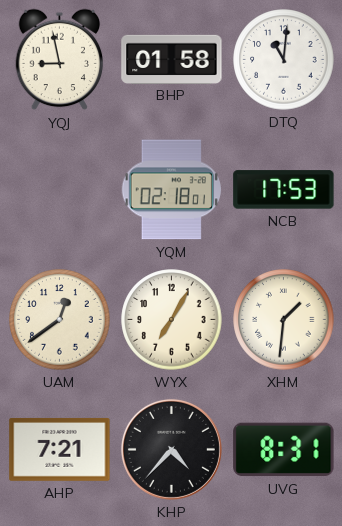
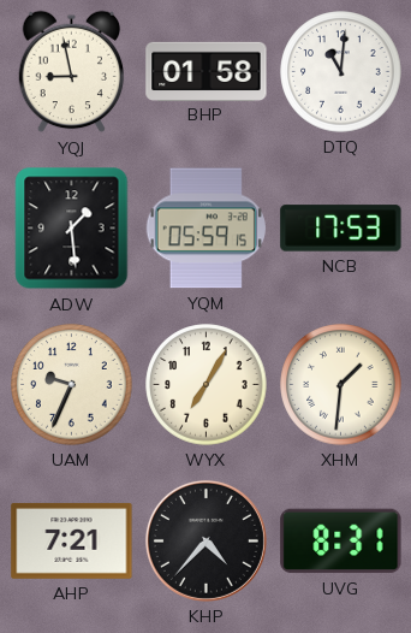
ADW: none -> 1:29
YQM: 02:18 -> 05:59
UAM: 12:39 -> 9:34
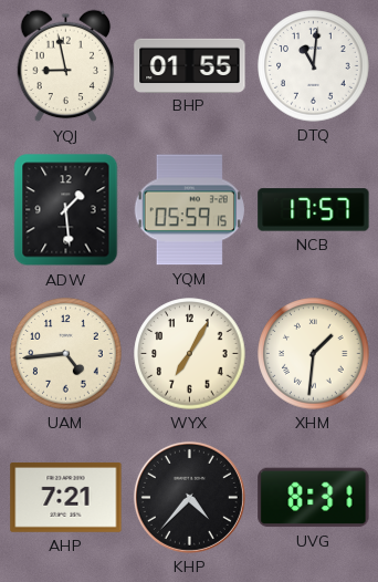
BHP: 01:58 -> 01:55
NCB: 17:53 -> 17:57
UAM: 9:34 -> 4:44
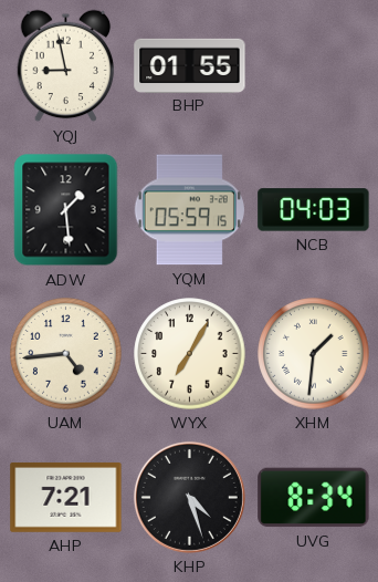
DTQ: 11:01 -> none
NCB: 17:57 -> 04:03
KHP: 4:37 -> 4:27
UVG: 8:31 -> 8:34
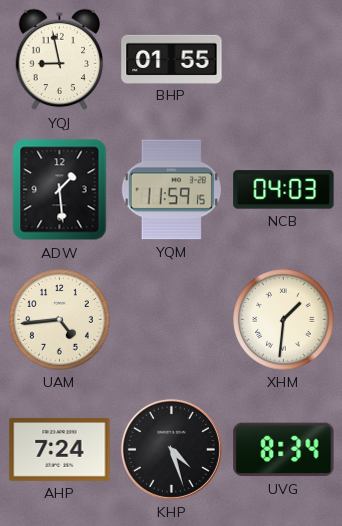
YQM: 05:59 -> 11:59
WYX: 7:05 -> none
AHP: 7:21 -> 7:24
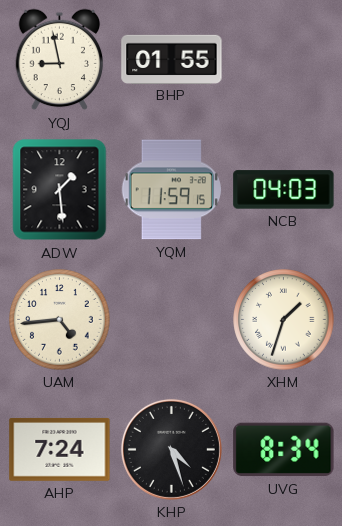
XHM: 1:31 -> 1:33
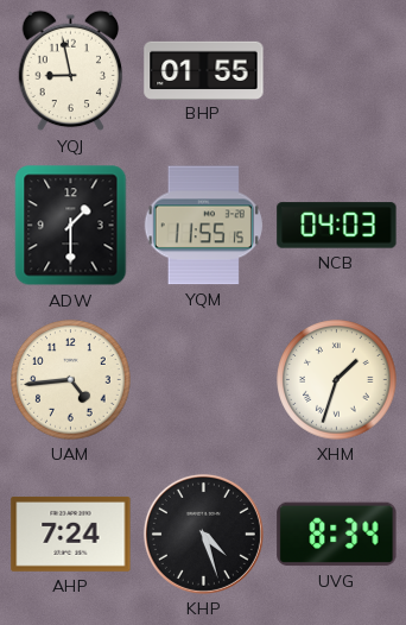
ADW: 1:29 -> 1:30
YQM: 11:59 -> 11:55
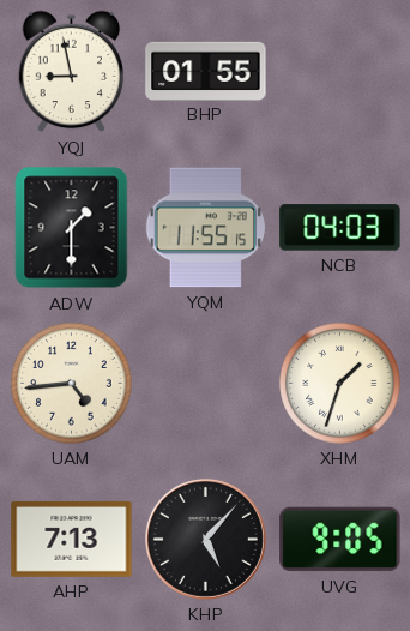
AHP: 7:24 -> 7:13
KHP: 4:27 -> 5:07
UVG: 8:34 -> 9:05
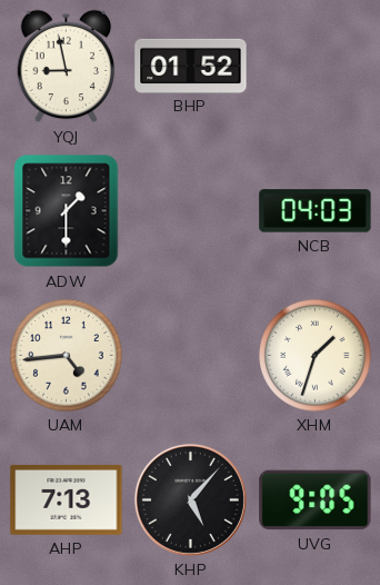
BHP: 01:55 -> 01:52
YQM: 11:55 -> none
